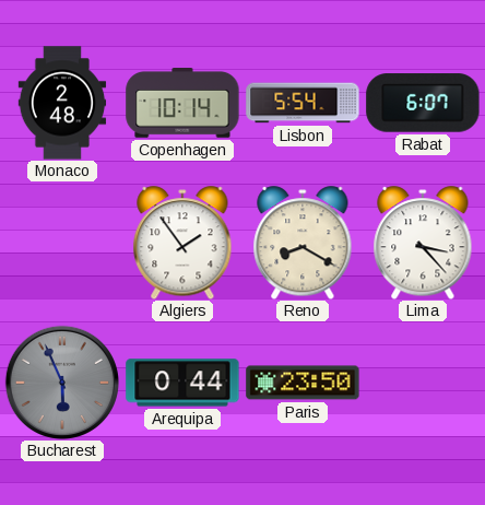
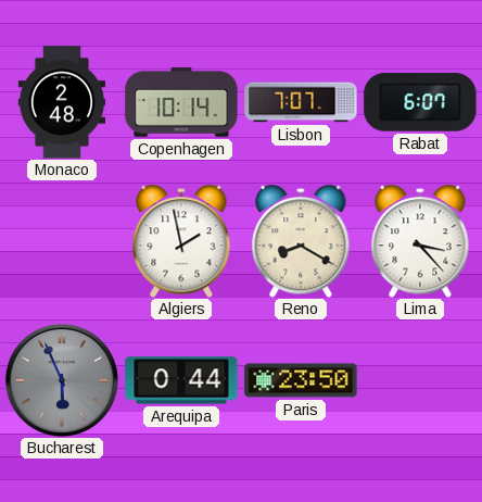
Lisbon: 5:54 -> 7:07
Algiers: 1:54 -> 1:58
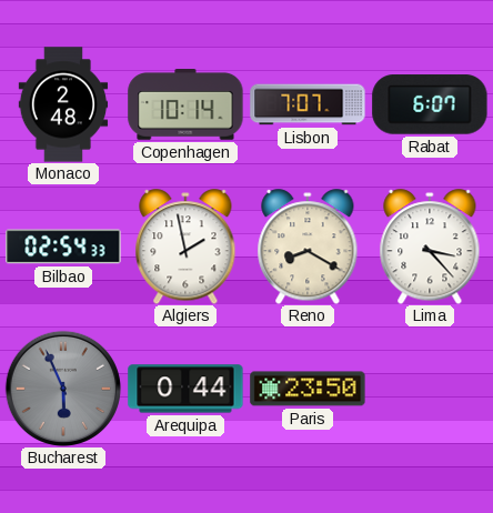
Bilbao: none -> 02:54
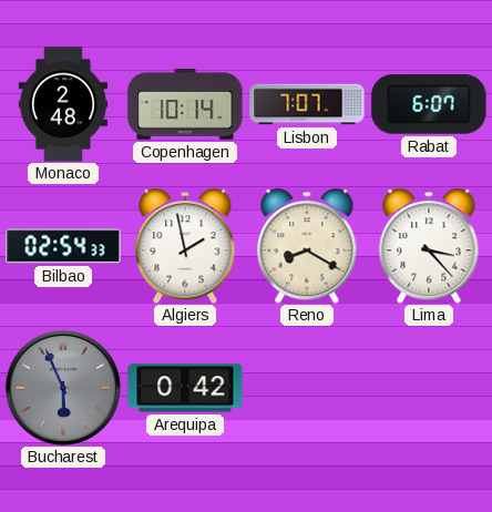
Arequipa: 0:44 -> 0:42
Paris: 23:50 -> none
